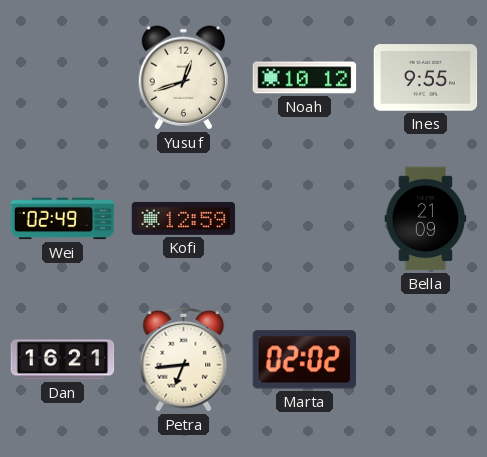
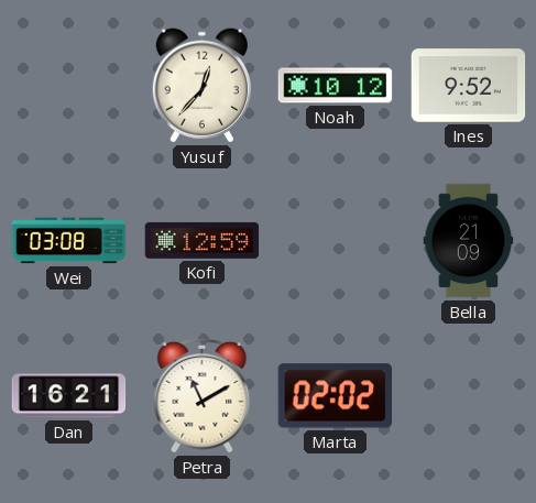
Yusuf: 12:42 -> 12:37
Ines: 9:55 -> 9:52
Wei: 02:49 -> 03:08
Petra: 6:44 -> 11:10
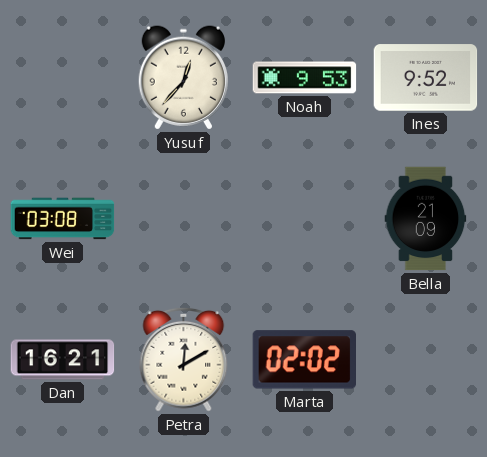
Noah: 10:12 -> 9:53
Kofi: 12:59 -> none
Petra: 11:10 -> 12:10
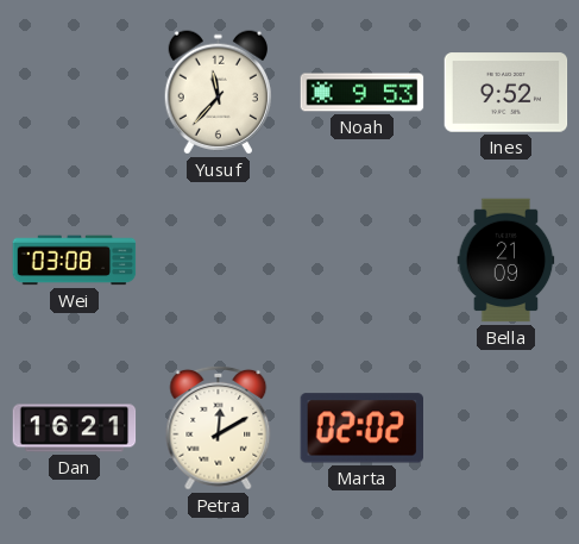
Yusuf: 12:37 -> 11:37
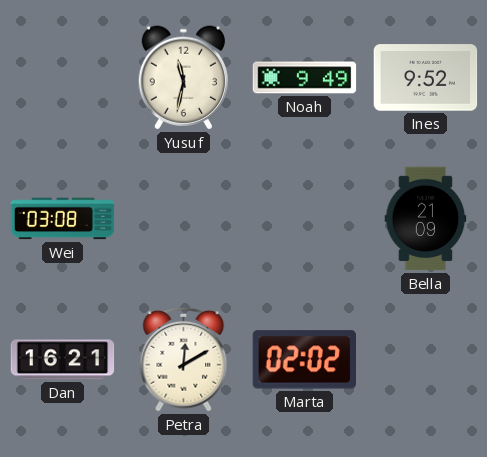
Yusuf: 11:37 -> 11:32
Noah: 9:53 -> 9:49
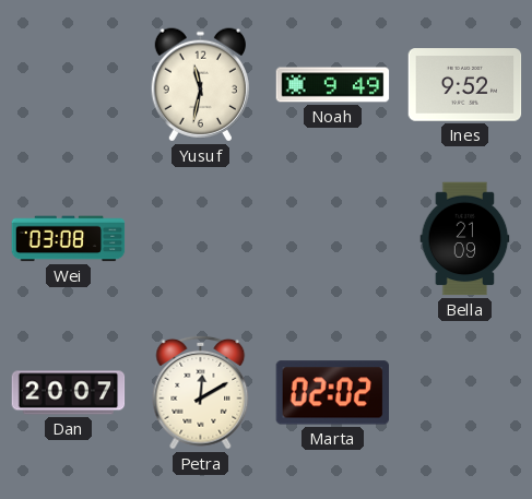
Dan: 16:21 -> 20:07
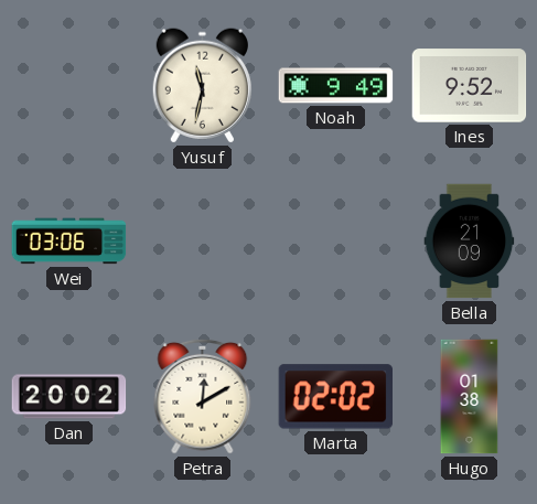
Wei: 03:08 -> 03:06
Dan: 20:07 -> 20:02
Hugo: none -> 01:38
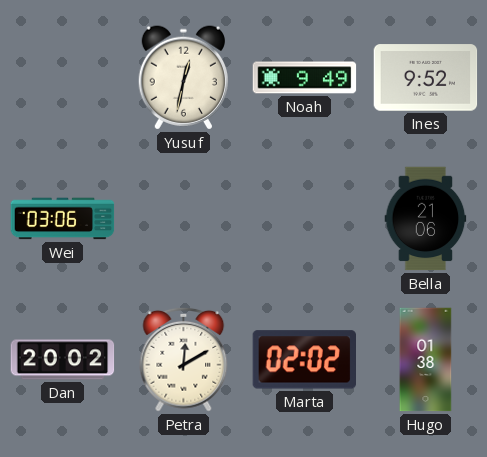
Yusuf: 11:32 -> 12:32
Bella: 21:09 -> 21:06
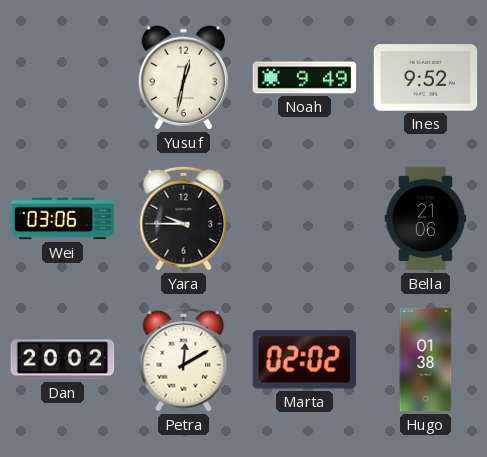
Yara: none -> 9:45
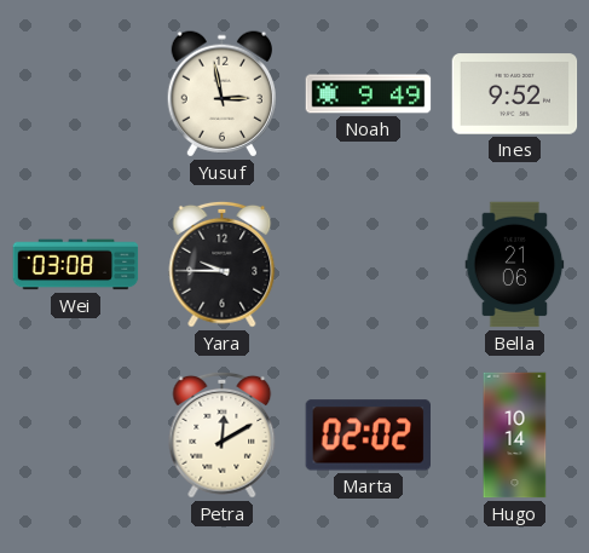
Yusuf: 12:32 -> 2:58
Wei: 03:06 -> 03:08
Dan: 20:02 -> none
Hugo: 01:38 -> 10:14
